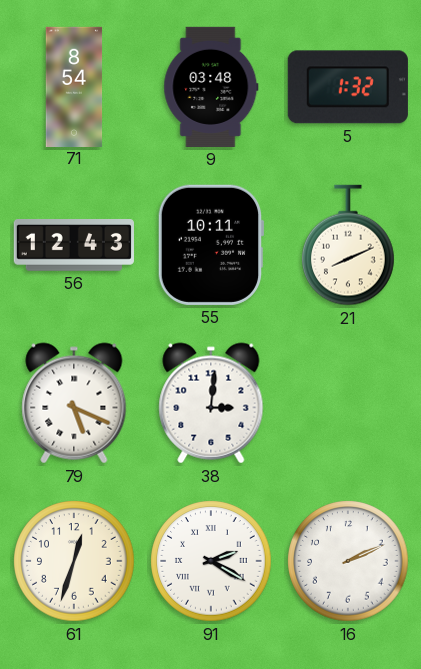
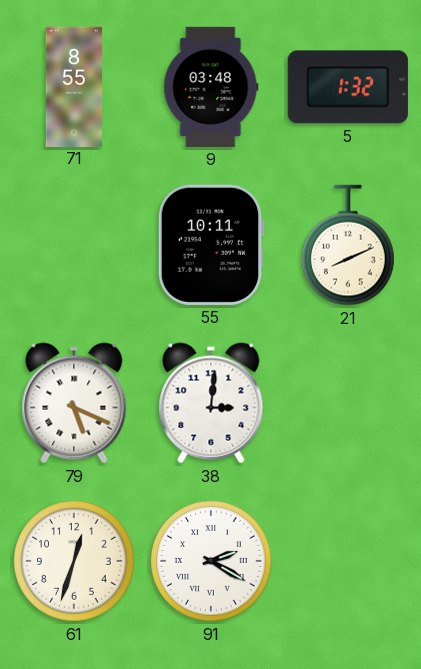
71: 8:54 -> 8:55
56: 12:43 -> none
16: 2:11 -> none
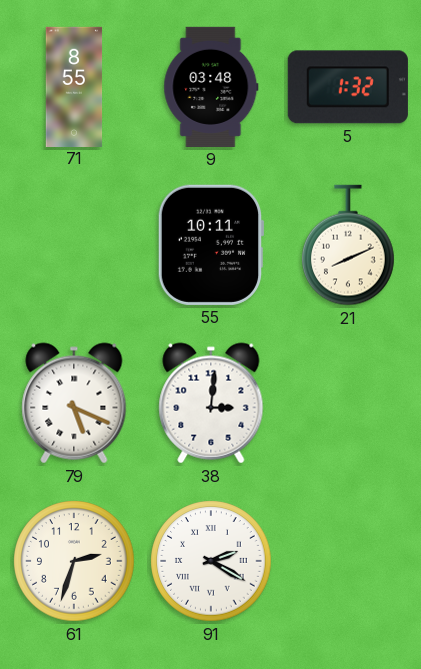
61: 12:33 -> 2:33
